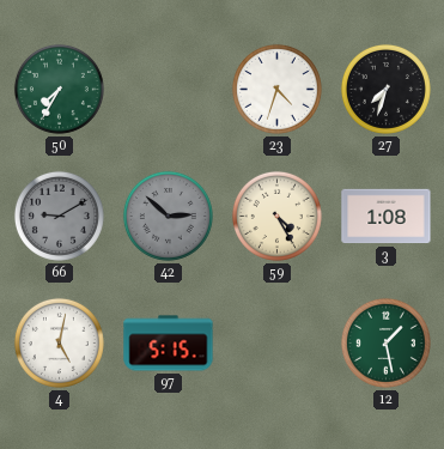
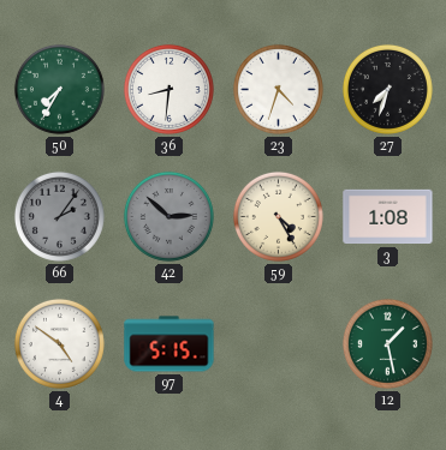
36: none -> 8:31
66: 9:10 -> 2:06
4: 5:02 -> 4:51
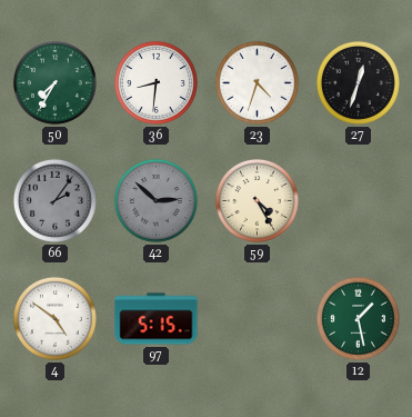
27: 7:33 -> 12:33
3: 1:08 -> none
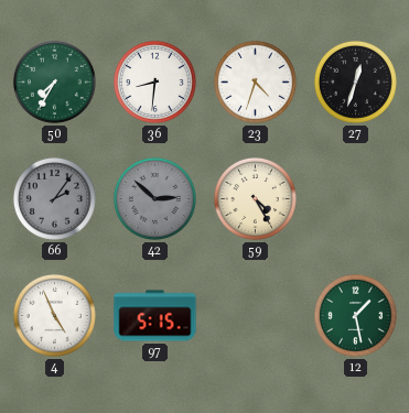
4: 4:51 -> 4:56
